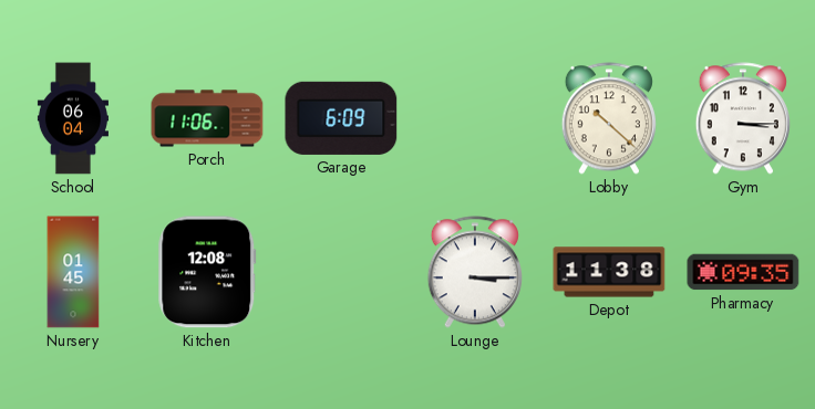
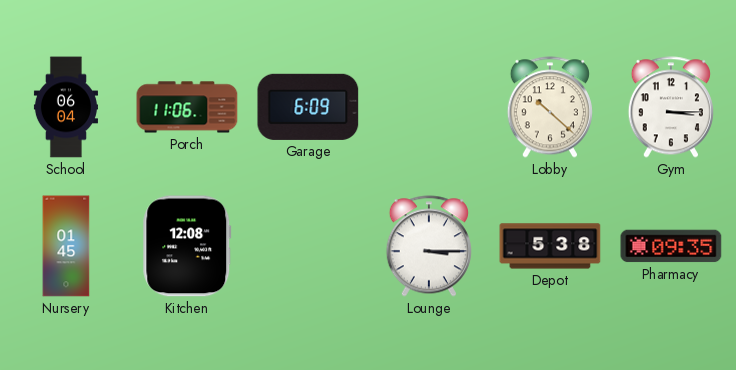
Depot: 11:38 -> 5:38
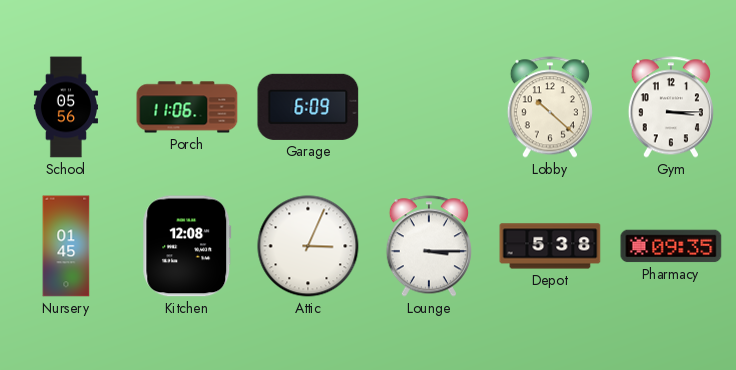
School: 06:04 -> 05:56
Attic: none -> 3:04
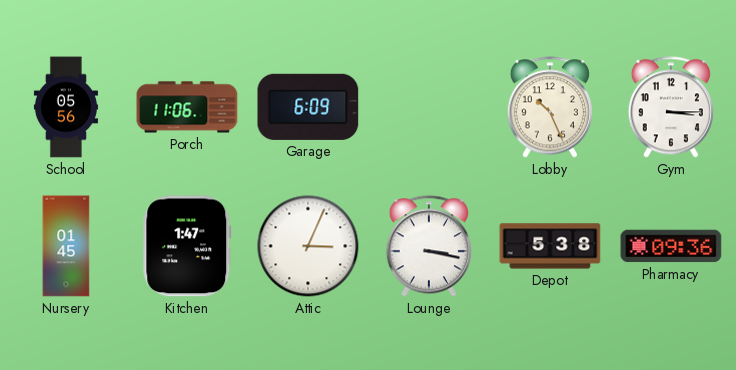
Lobby: 10:22 -> 10:26
Kitchen: 12:08 -> 1:47
Lounge: 3:15 -> 3:17
Pharmacy: 09:35 -> 09:36
